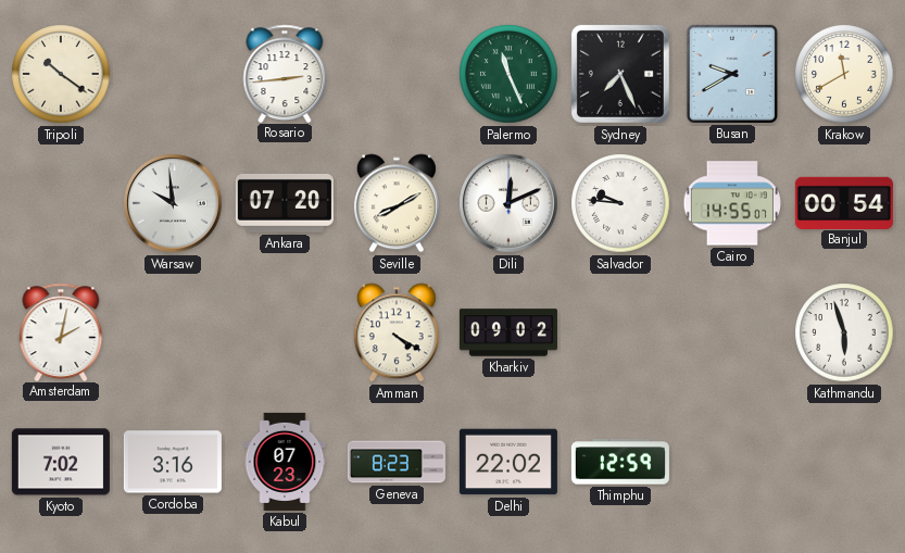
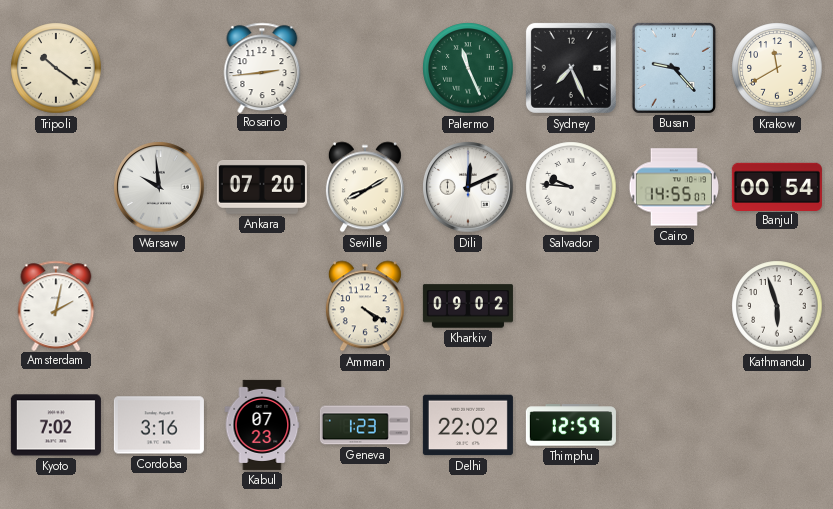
Busan: 9:40 -> 9:23
Geneva: 8:23 -> 1:23
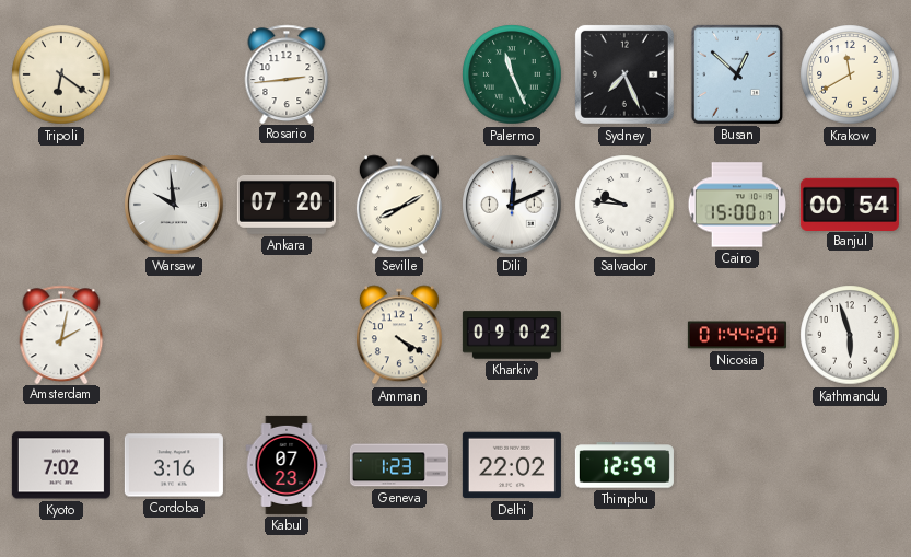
Tripoli: 10:21 -> 6:21
Busan: 9:23 -> 12:52
Cairo: 14:55 -> 15:00
Nicosia: none -> 01:44
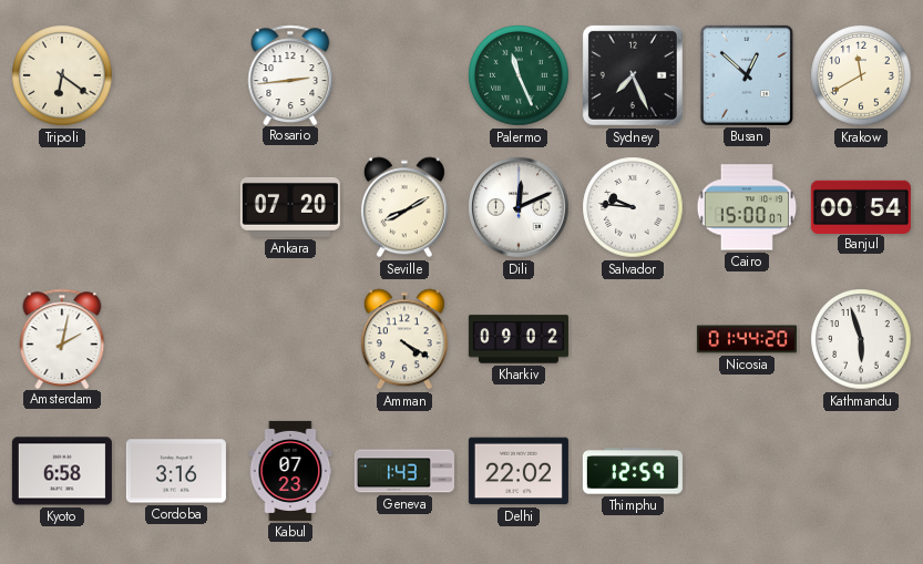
Warsaw: 9:59 -> none
Kyoto: 7:02 -> 6:58
Geneva: 1:23 -> 1:43
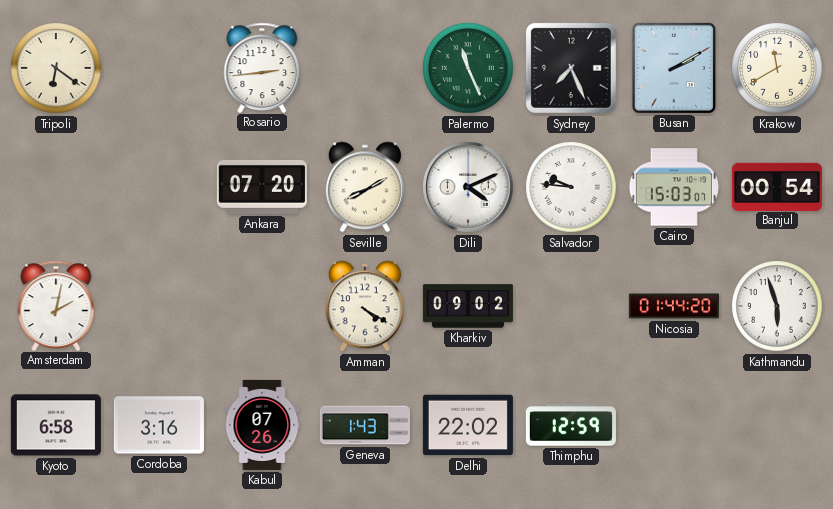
Busan: 12:52 -> 2:10
Dili: 12:11 -> 4:11
Cairo: 15:00 -> 15:03
Kabul: 07:23 -> 07:26
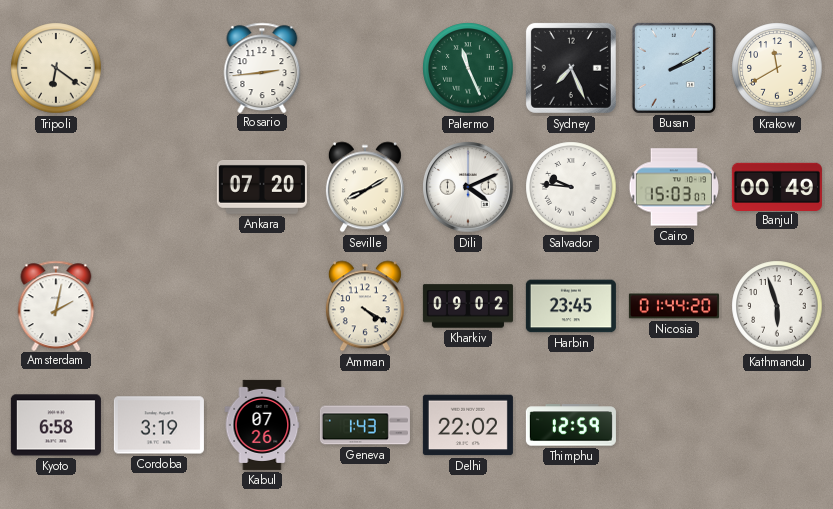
Banjul: 00:54 -> 00:49
Harbin: none -> 23:45
Cordoba: 3:16 -> 3:19
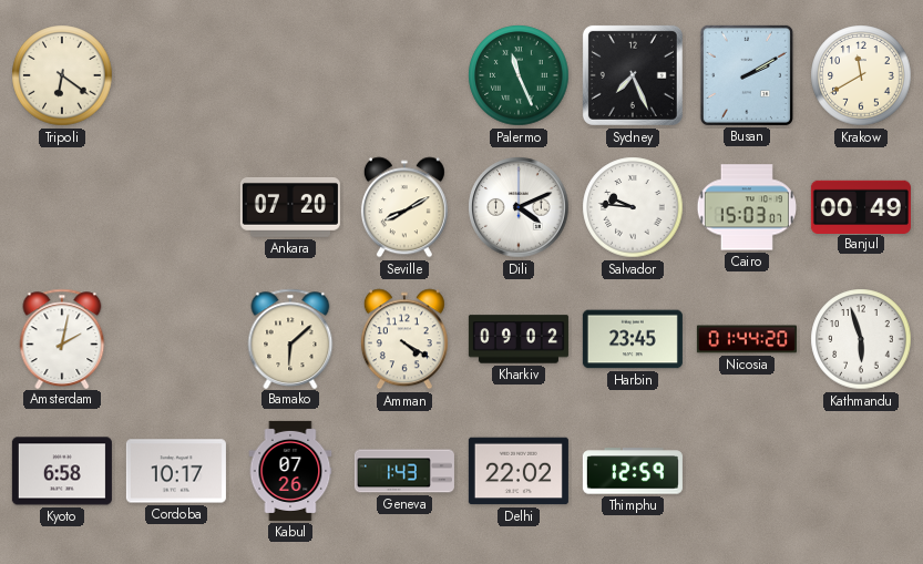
Rosario: 2:44 -> none
Bamako: none -> 6:08
Cordoba: 3:19 -> 10:17
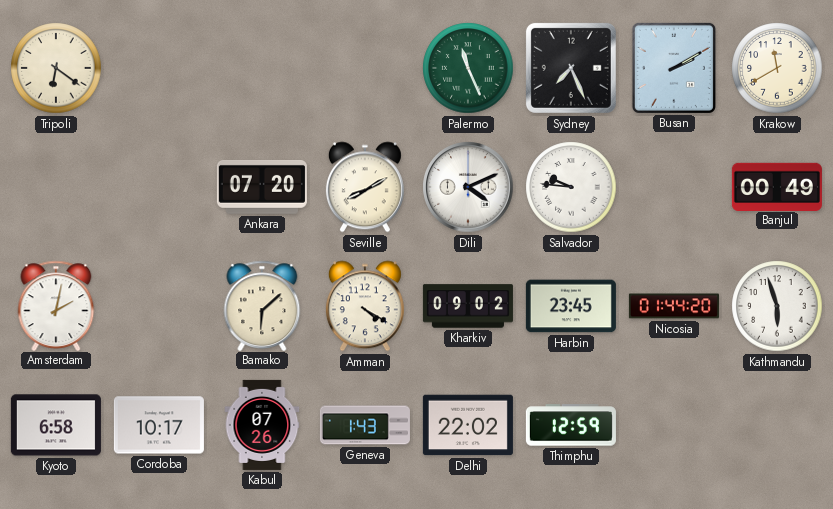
Cairo: 15:03 -> none
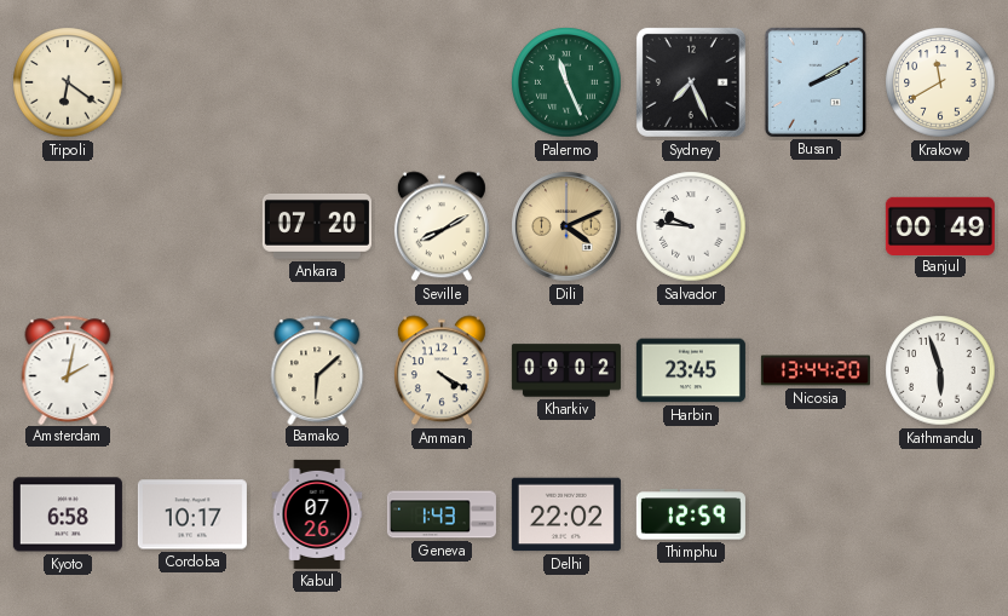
Dili dial: white -> champagne
Nicosia: 01:44 -> 13:44
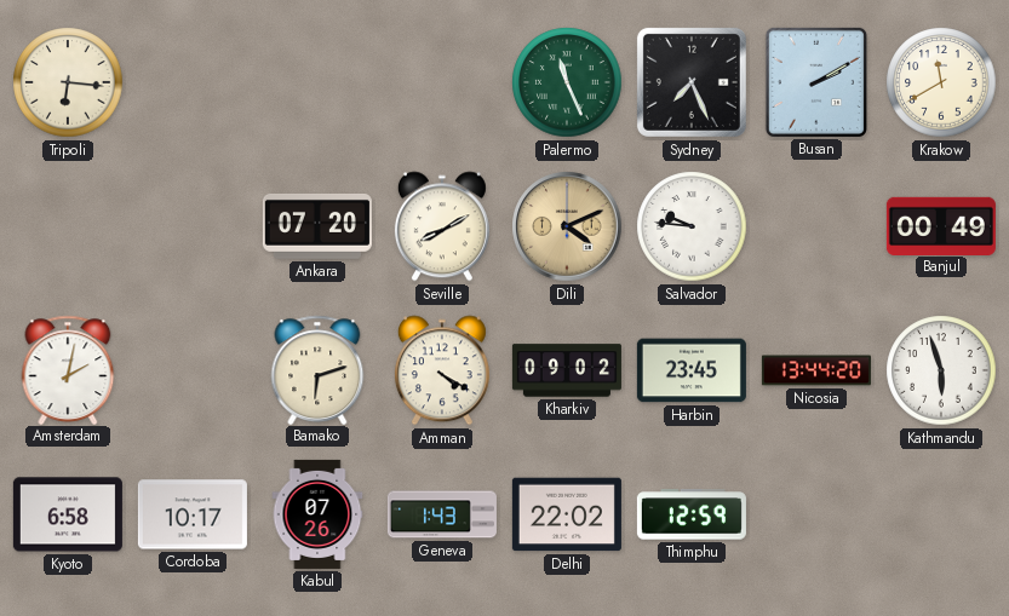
Tripoli: 6:21 -> 6:16
Bamako: 6:08 -> 6:12
